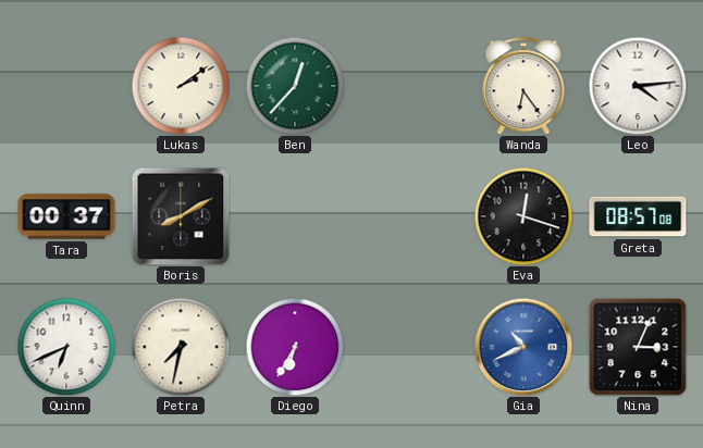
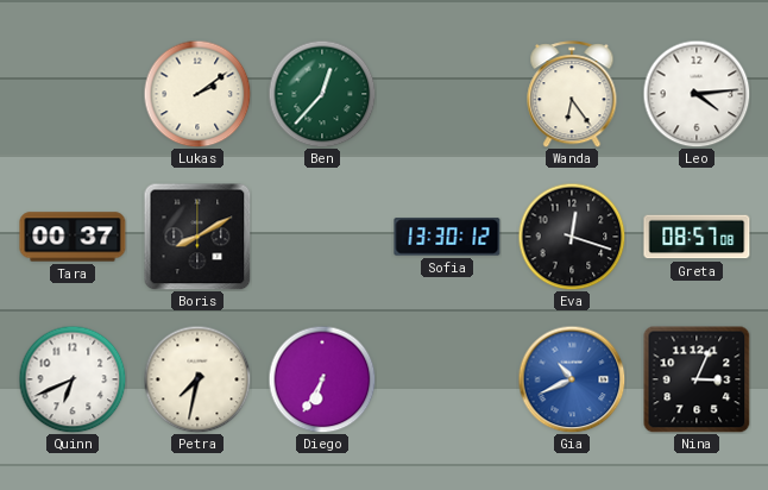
Sofia: none -> 13:30
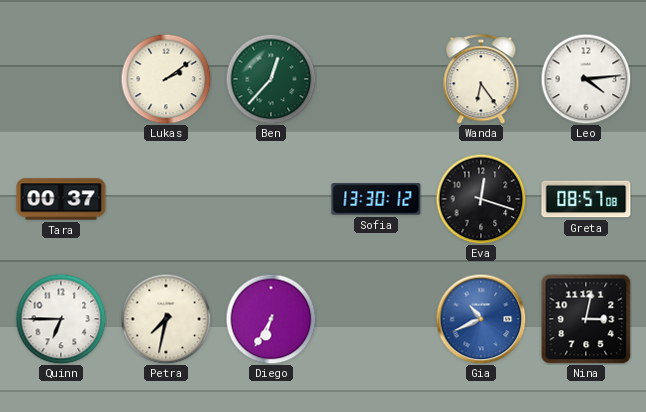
Boris: 8:10 -> none
Quinn: 6:41 -> 6:45
Nina: 3:04 -> 3:02
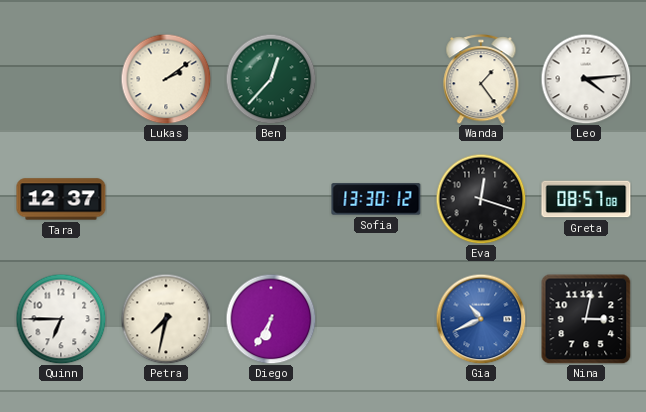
Wanda: 6:24 -> 1:24
Tara: 00:37 -> 12:37
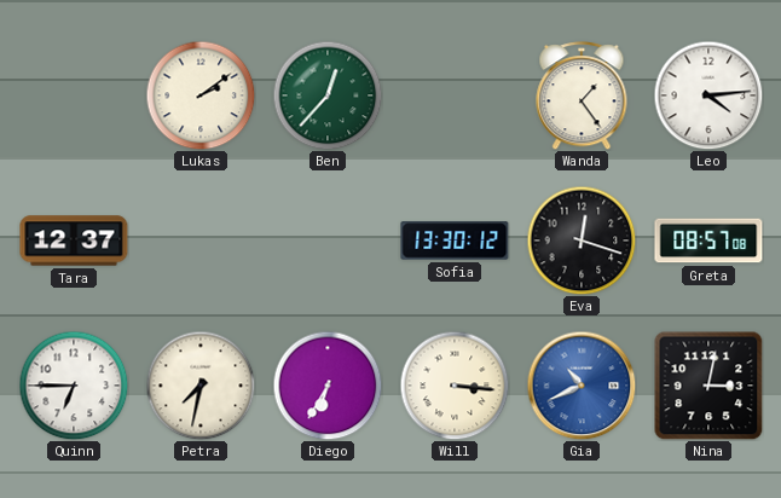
Will: none -> 3:16
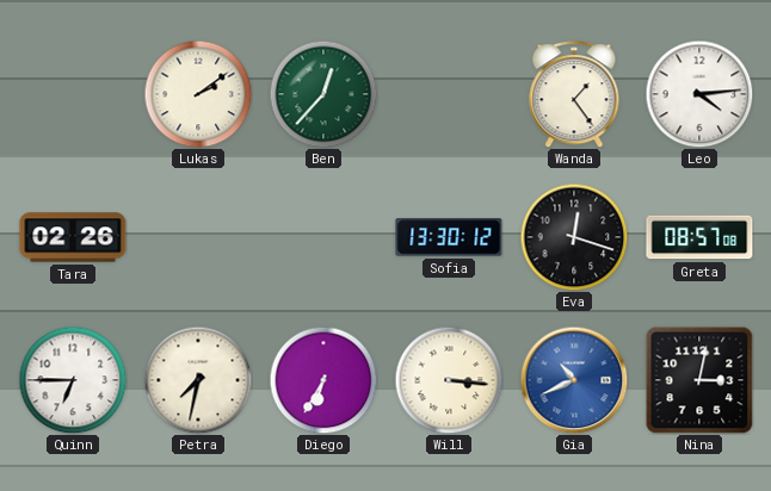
Tara: 12:37 -> 02:26
